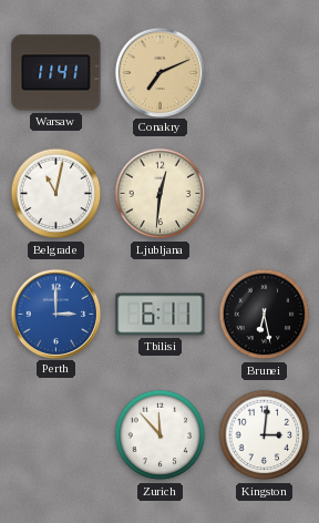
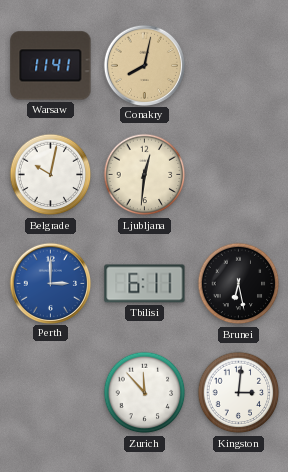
Conakry: 7:11 -> 8:02
Belgrade: 11:02 -> 10:02
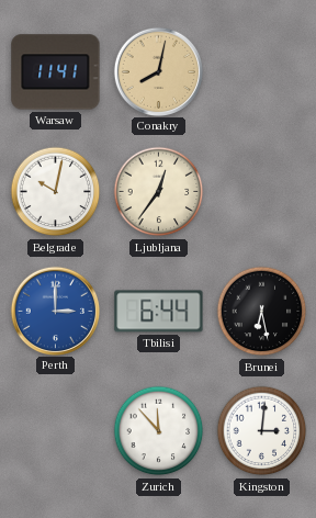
Ljubljana: 12:31 -> 12:36
Tbilisi: 6:11 -> 6:44
